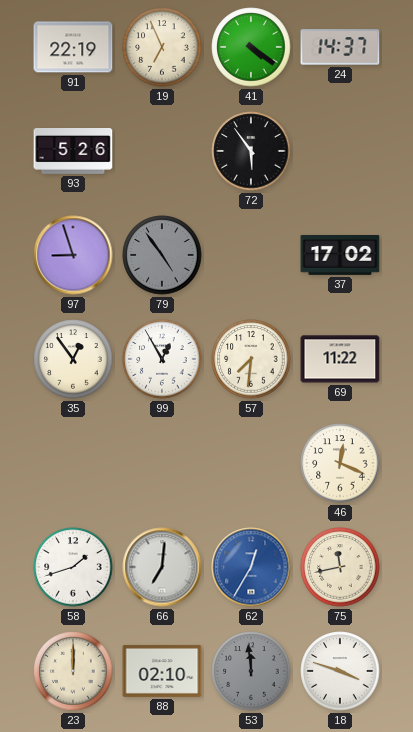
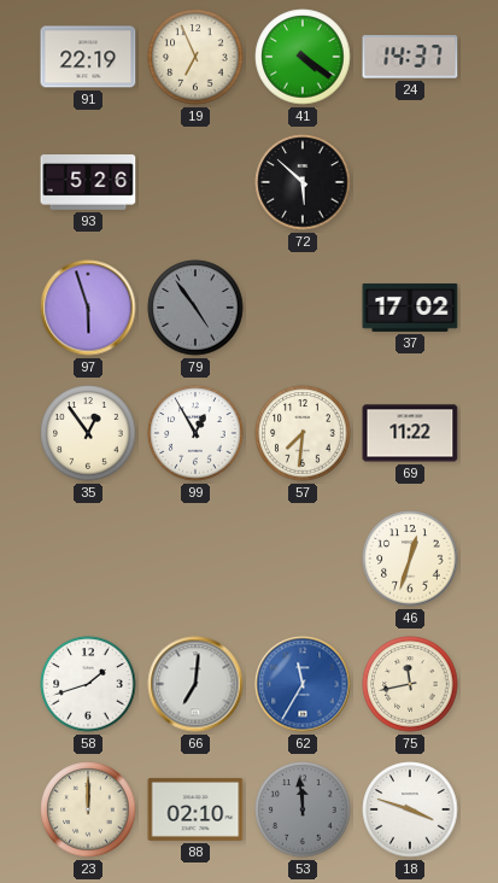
72: 5:54 -> 5:52
97: 8:57 -> 5:57
46: 12:19 -> 12:33
62: 12:35 -> 11:35
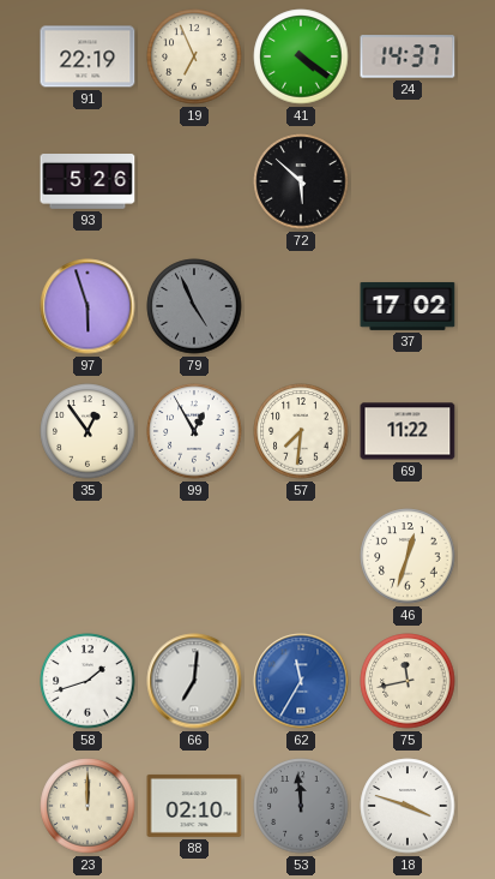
79: 4:54 -> 4:56
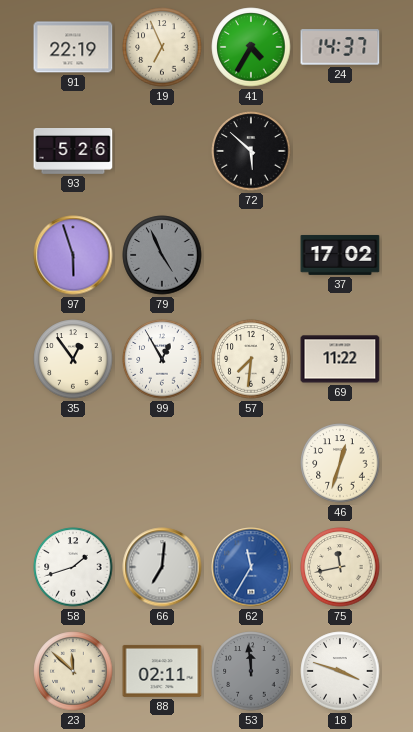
41: 4:21 -> 4:35
23: 12:00 -> 11:52
88: 02:10 -> 02:11
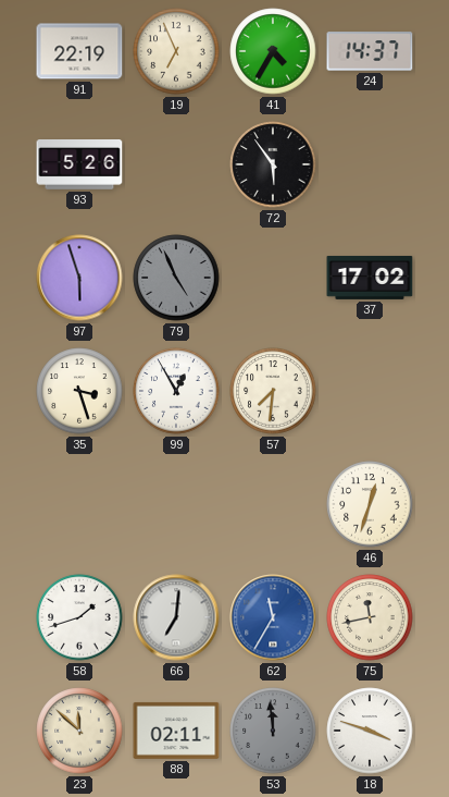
72: 5:52 -> 5:54
35: 12:54 -> 3:27
69: 11:22 -> none
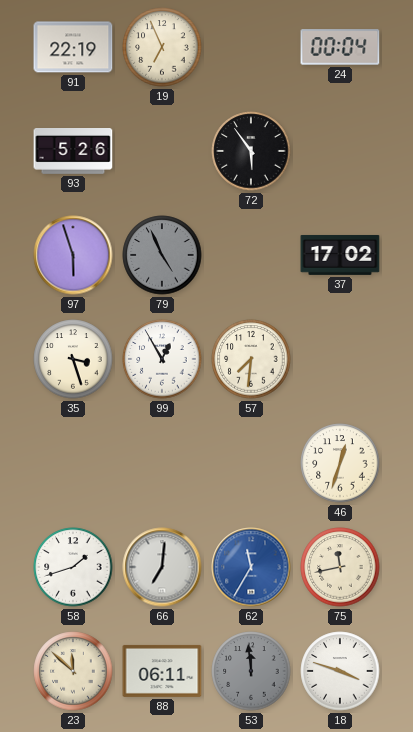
41: 4:35 -> none
24: 14:37 -> 00:04
88: 02:11 -> 06:11
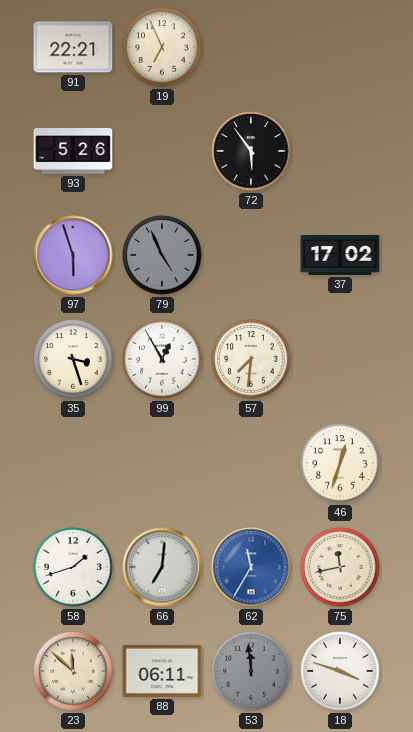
91: 22:19 -> 22:21
24: 00:04 -> none
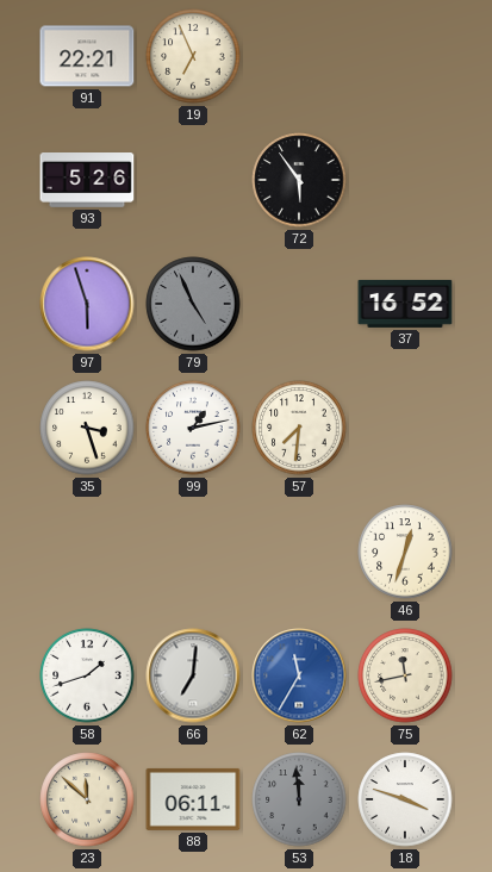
37: 17:02 -> 16:52
99: 12:55 -> 1:13
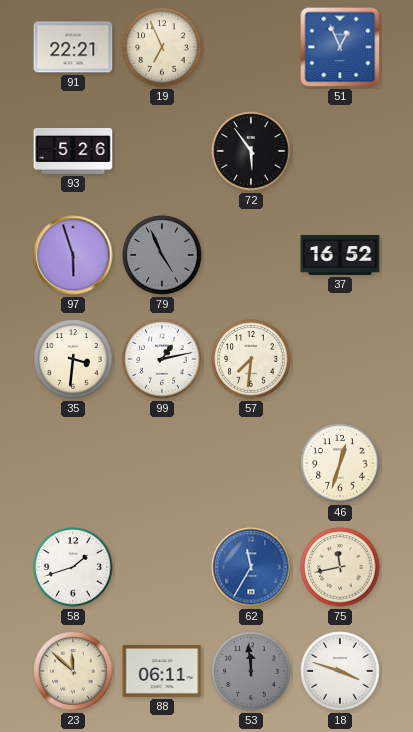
51: none -> 12:56
35: 3:27 -> 3:31
66: 7:01 -> none
